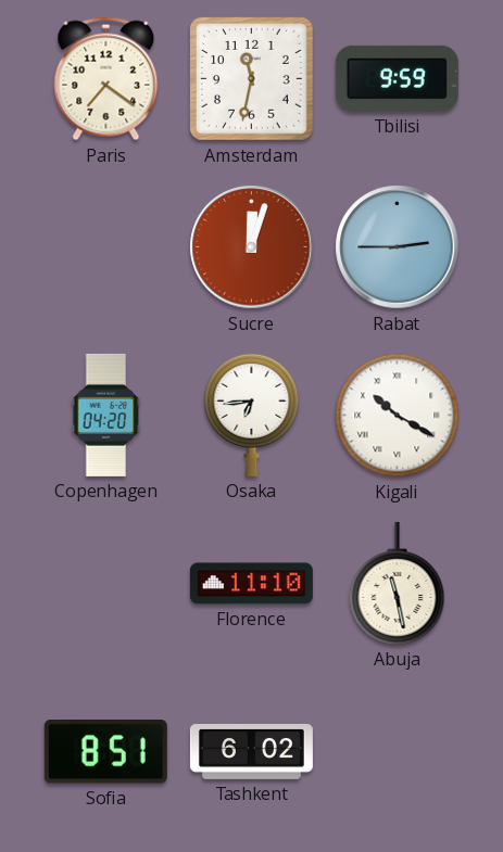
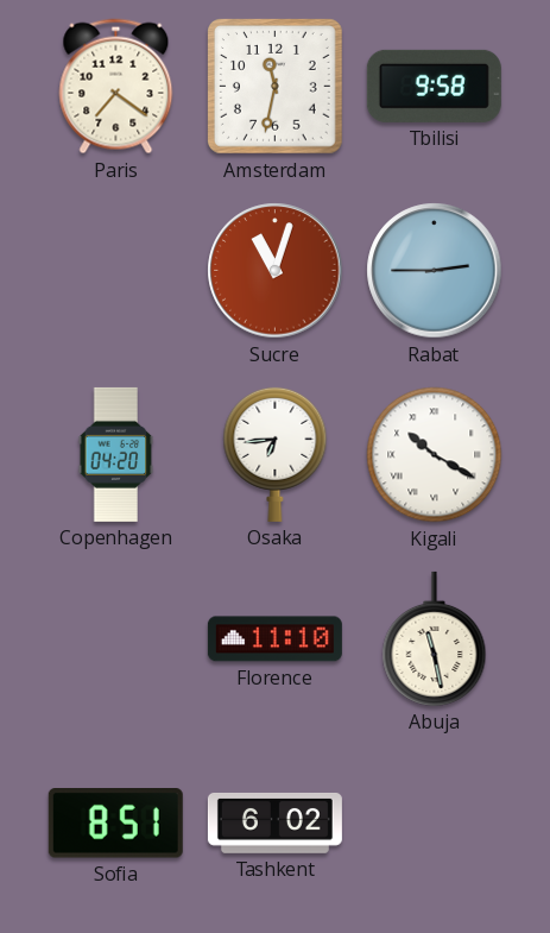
Tbilisi: 9:59 -> 9:58
Sucre: 12:03 -> 11:03
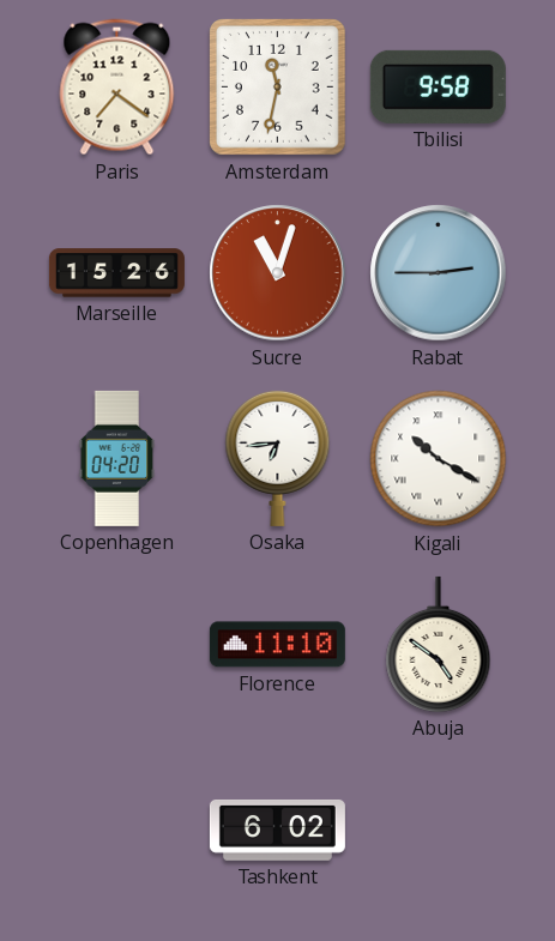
Marseille: none -> 15:26
Abuja: 11:28 -> 4:51
Sofia: 8:51 -> none
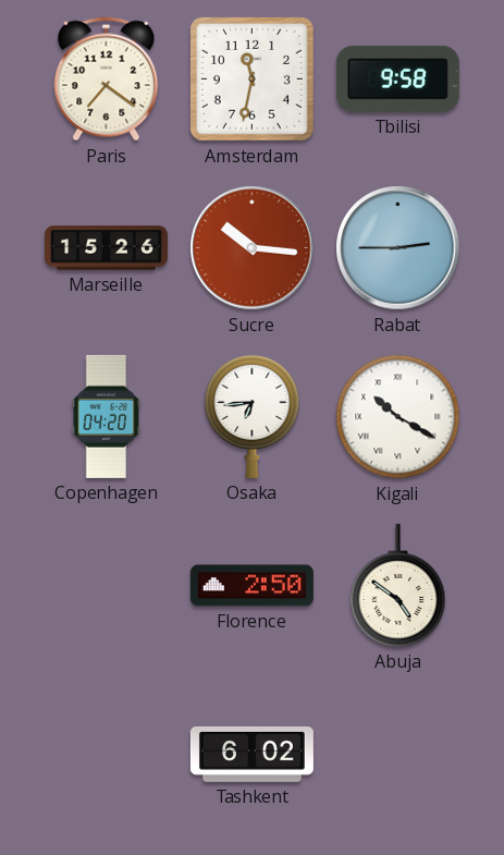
Sucre: 11:03 -> 10:16
Florence: 11:10 -> 2:50
